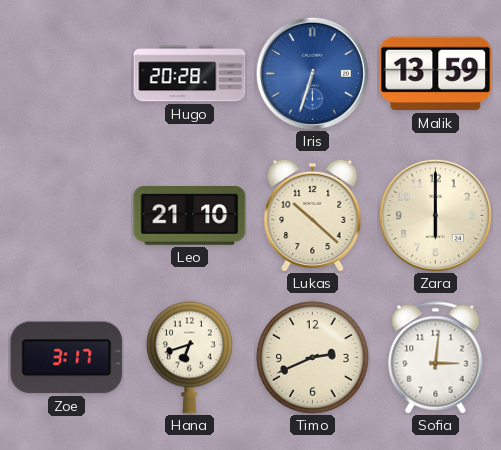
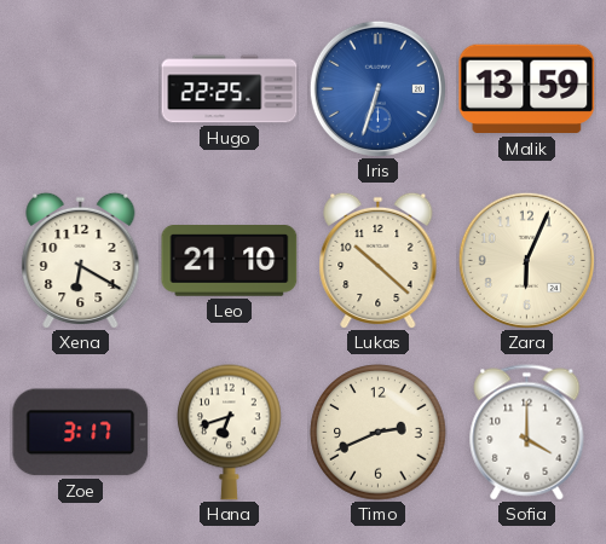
Hugo: 20:28 -> 22:25
Xena: none -> 6:20
Zara: 6:00 -> 6:04
Sofia: 3:01 -> 4:00
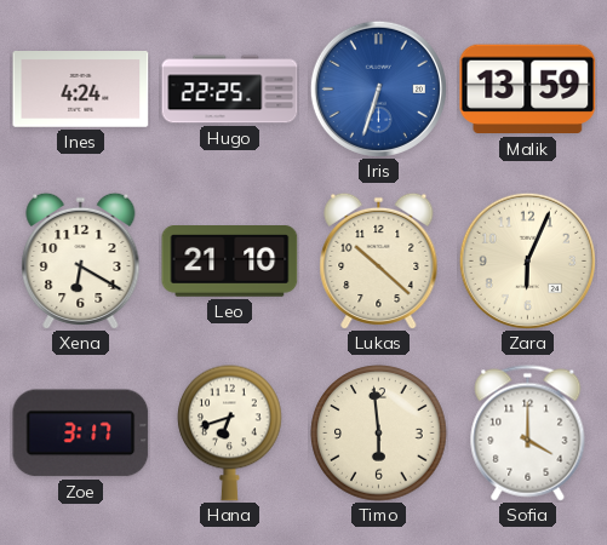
Ines: none -> 4:24
Timo: 2:41 -> 5:59
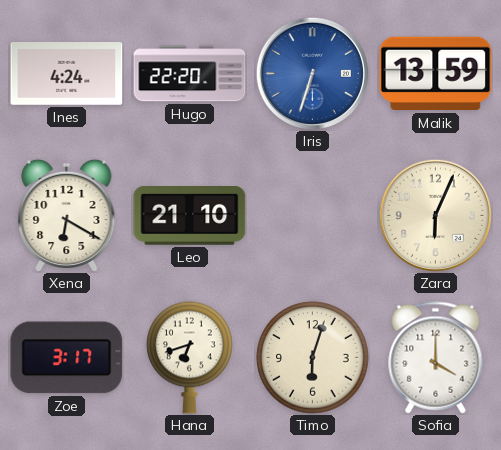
Hugo: 22:25 -> 22:20
Lukas: 10:22 -> none
Timo: 5:59 -> 6:03
